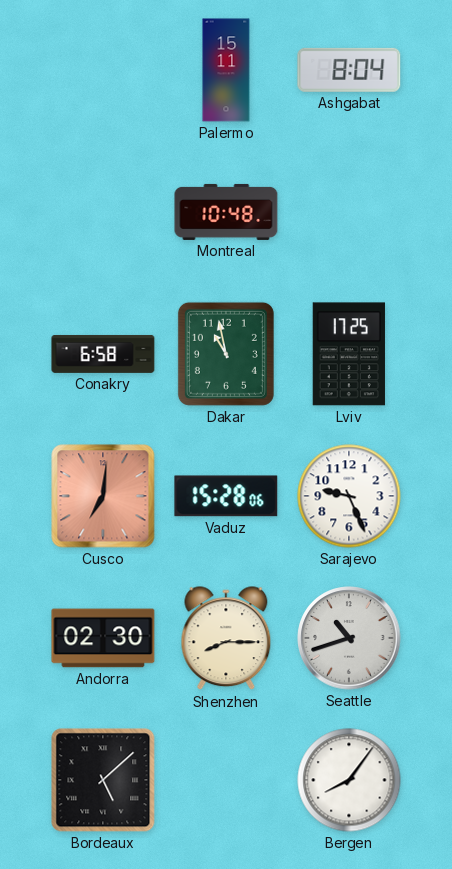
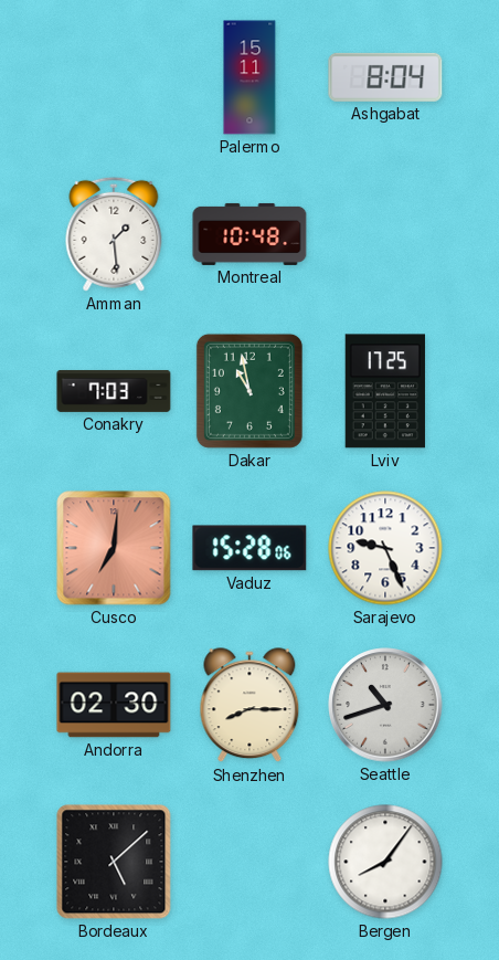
Amman: none -> 1:29
Conakry: 6:58 -> 7:03
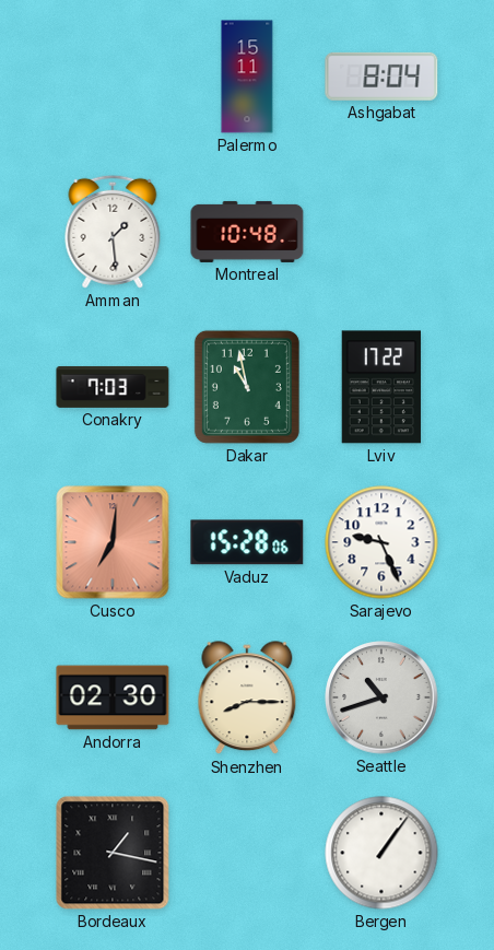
Lviv: 17:25 -> 17:22
Bordeaux: 5:08 -> 1:17
Bergen: 8:06 -> 1:06
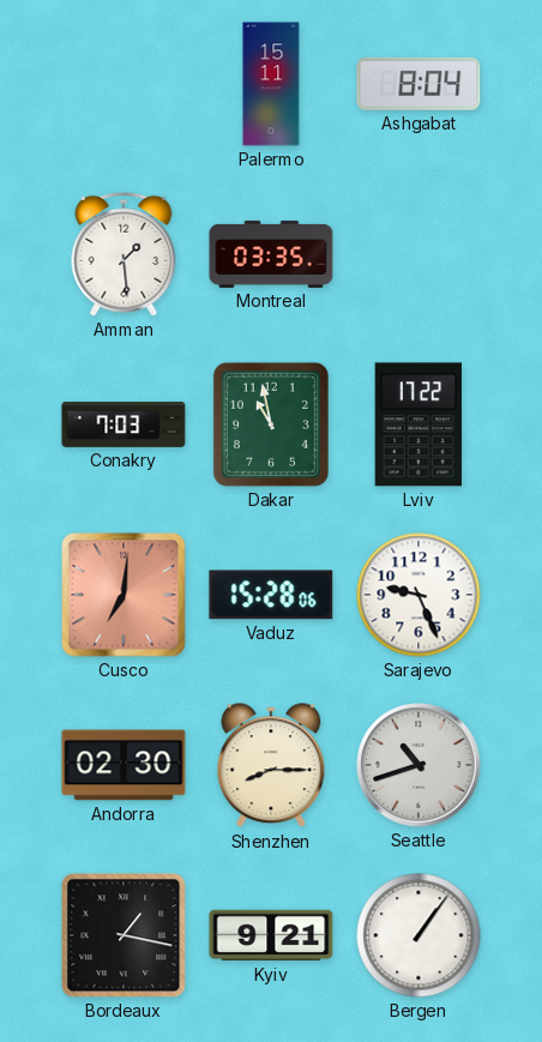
Montreal: 10:48 -> 03:35
Kyiv: none -> 9:21
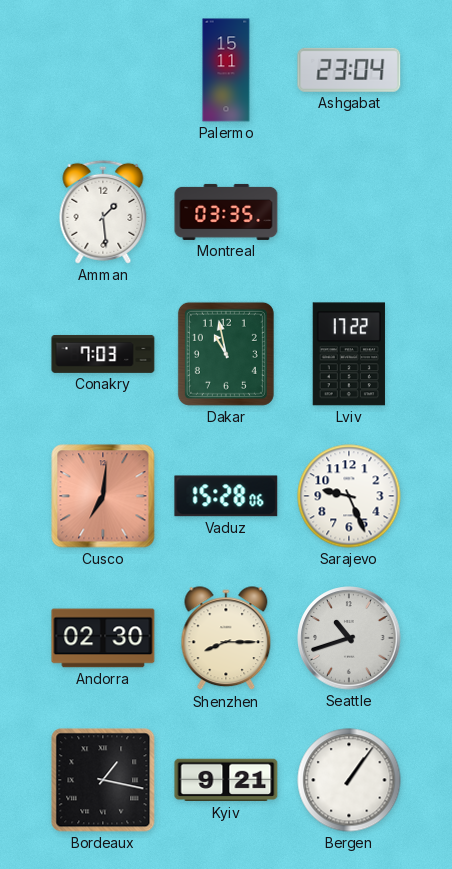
Ashgabat: 8:04 -> 23:04
